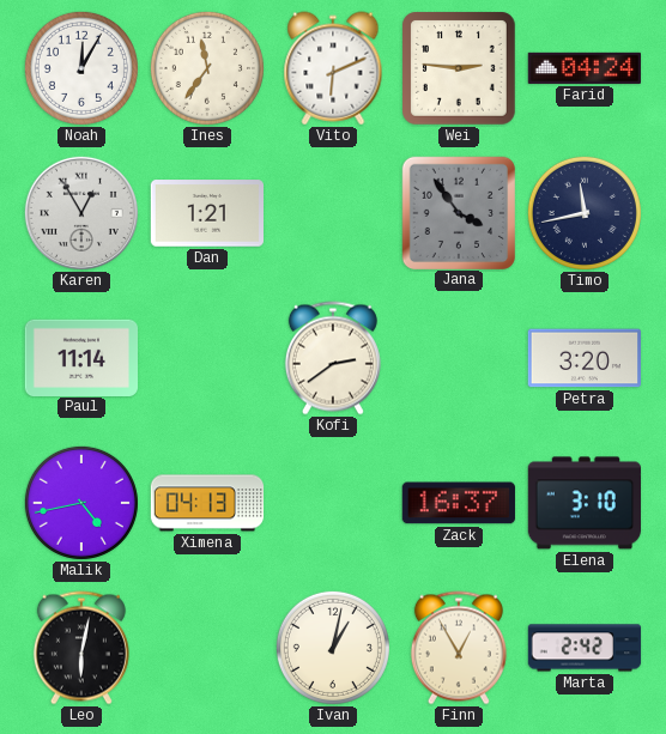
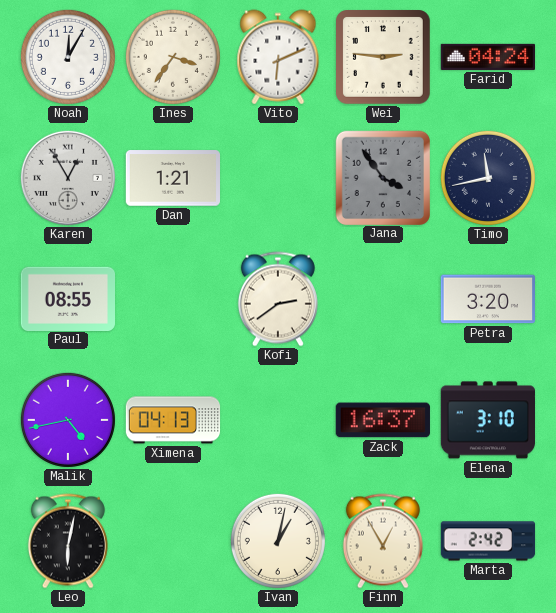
Ines: 11:36 -> 3:36
Paul: 11:14 -> 08:55
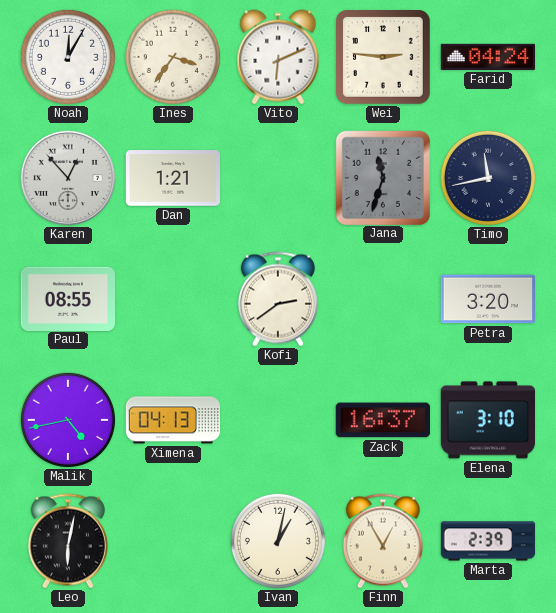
Karen: 12:55 -> 12:53
Jana: 3:54 -> 11:33
Marta: 2:42 -> 2:39
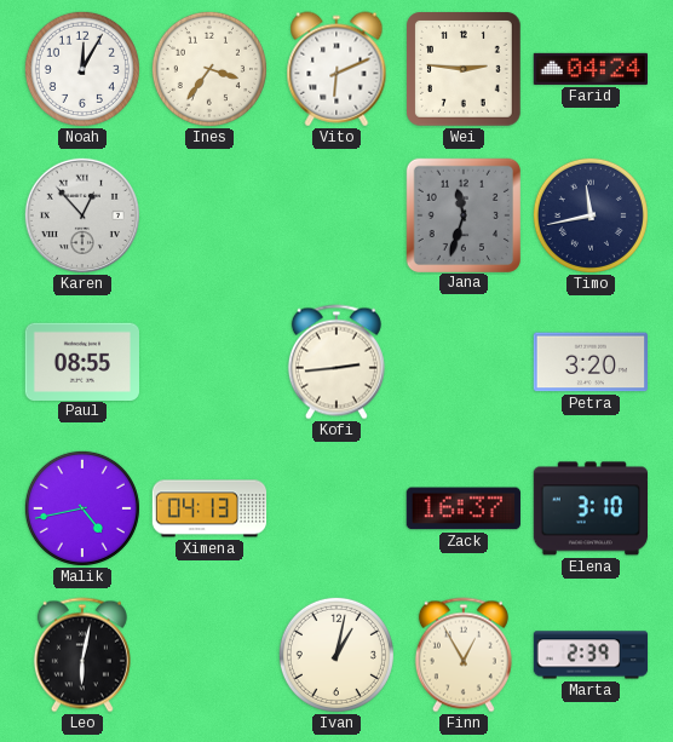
Dan: 1:21 -> none
Kofi: 2:39 -> 2:44
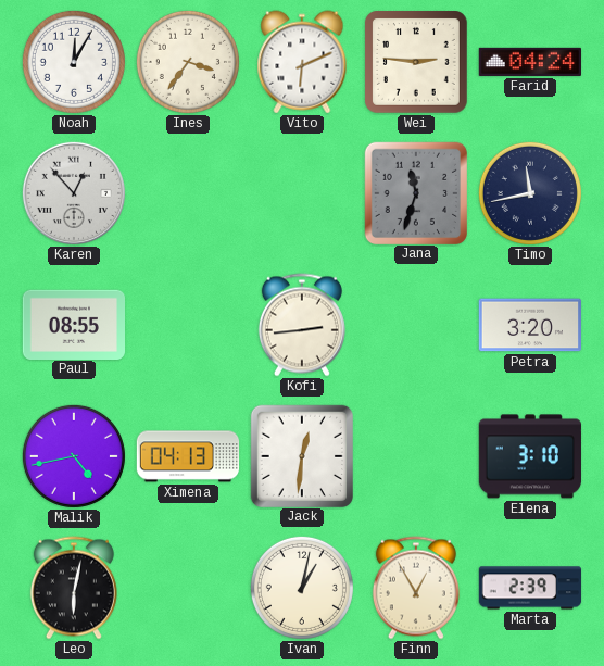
Jack: none -> 12:31
Zack: 16:37 -> none
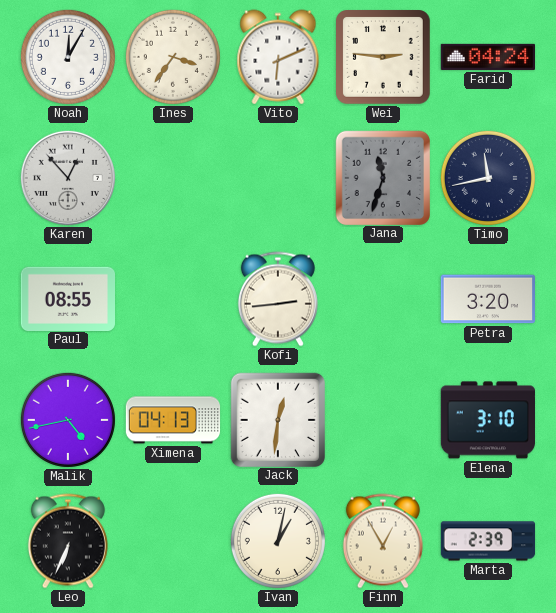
Leo: 6:02 -> 6:34
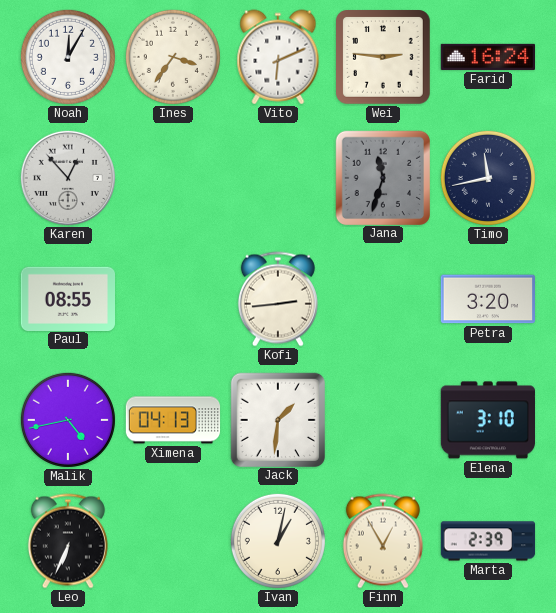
Farid: 04:24 -> 16:24
Jack: 12:31 -> 1:31
